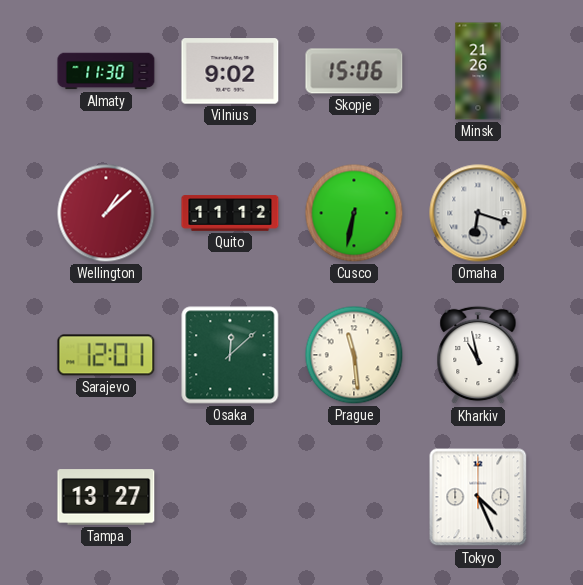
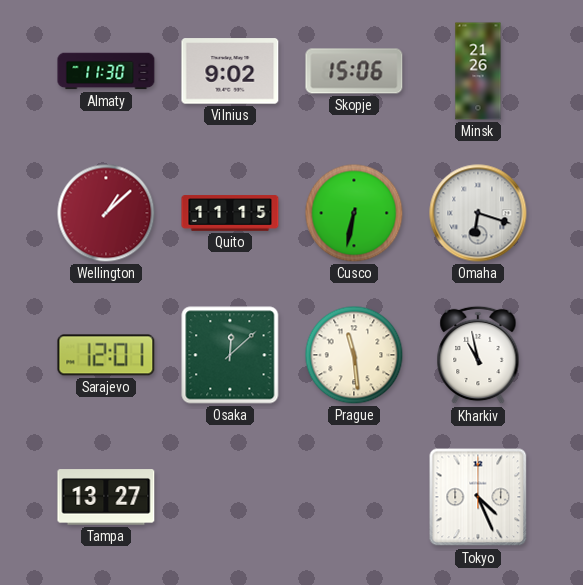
Quito: 11:12 -> 11:15
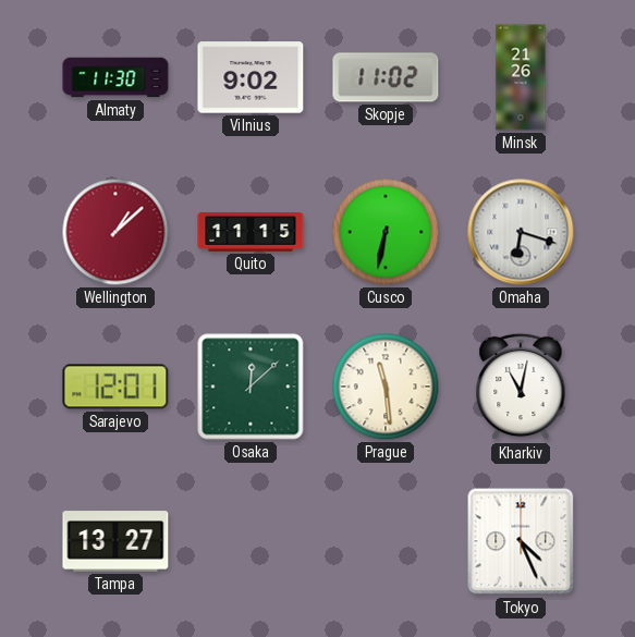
Skopje: 15:06 -> 11:02
Kharkiv: 10:58 -> 11:02
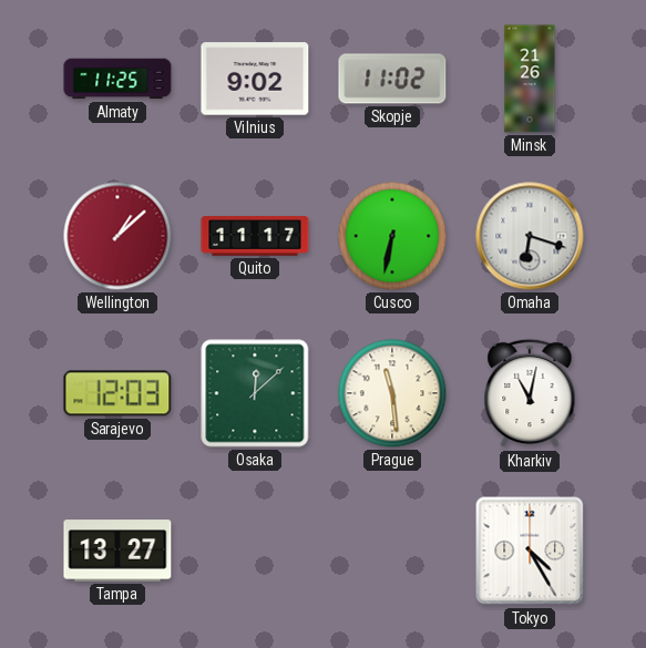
Almaty: 11:30 -> 11:25
Quito: 11:15 -> 11:17
Sarajevo: 12:01 -> 12:03
Tokyo: 4:26 -> 4:25
